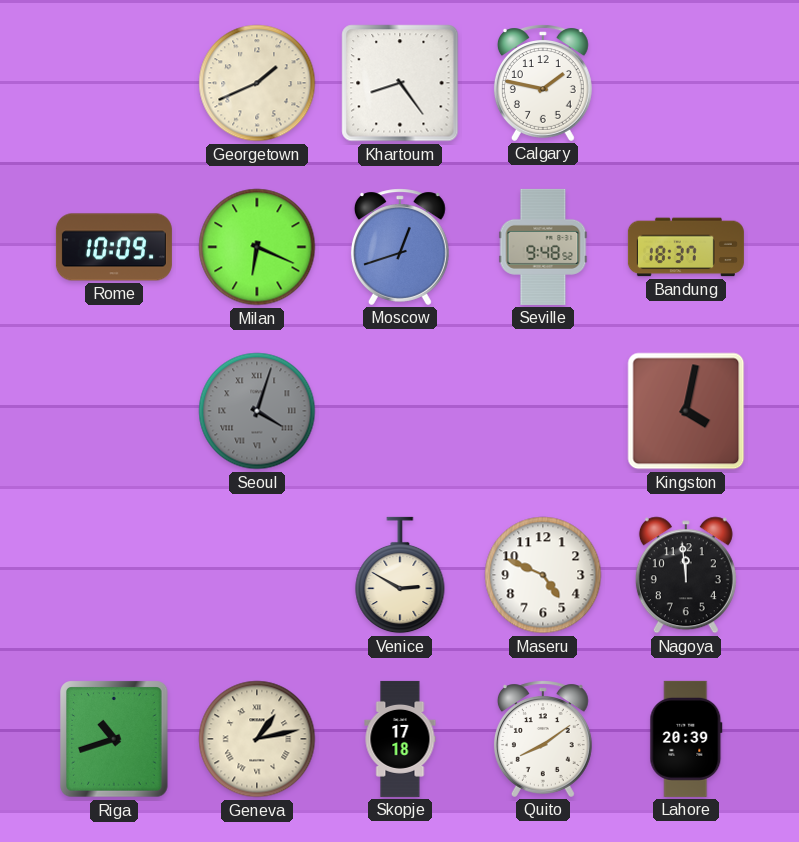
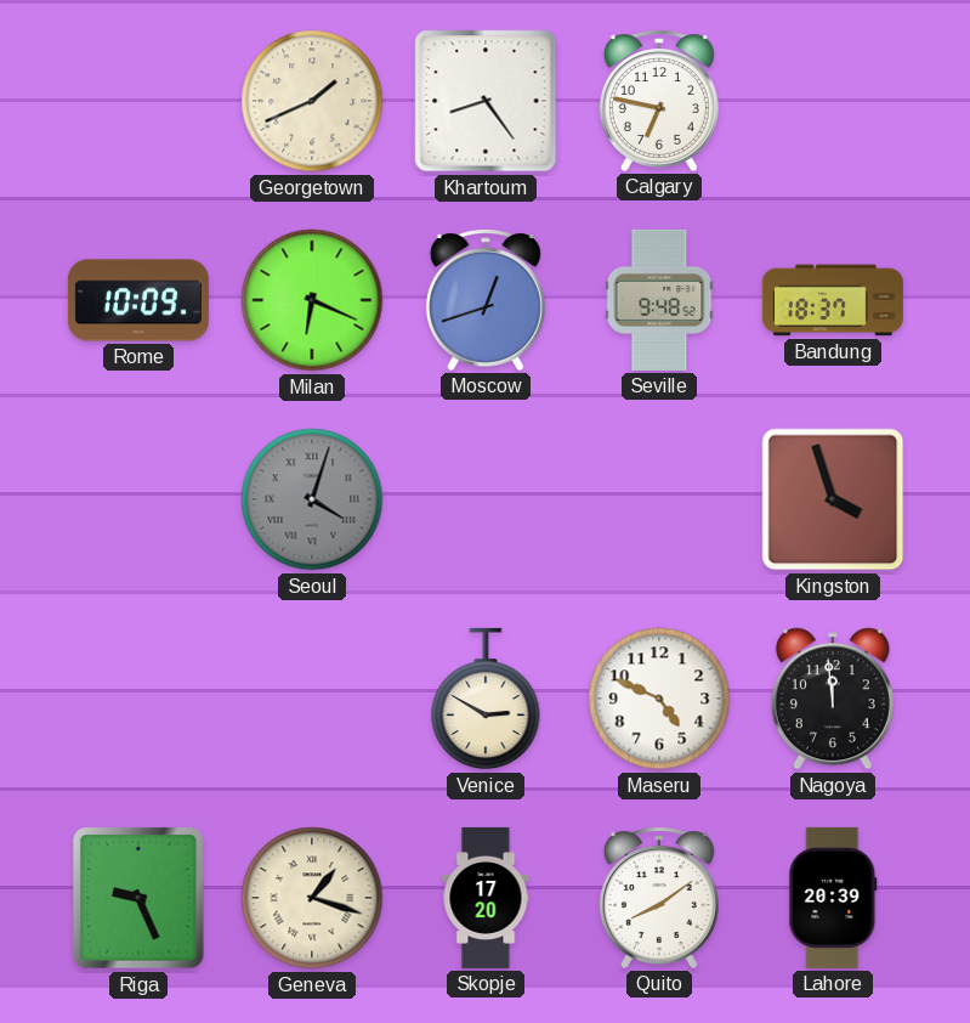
Calgary: 1:47 -> 6:47
Kingston: 4:02 -> 3:57
Riga: 10:42 -> 9:26
Geneva: 1:13 -> 1:18
Skopje: 17:18 -> 17:20
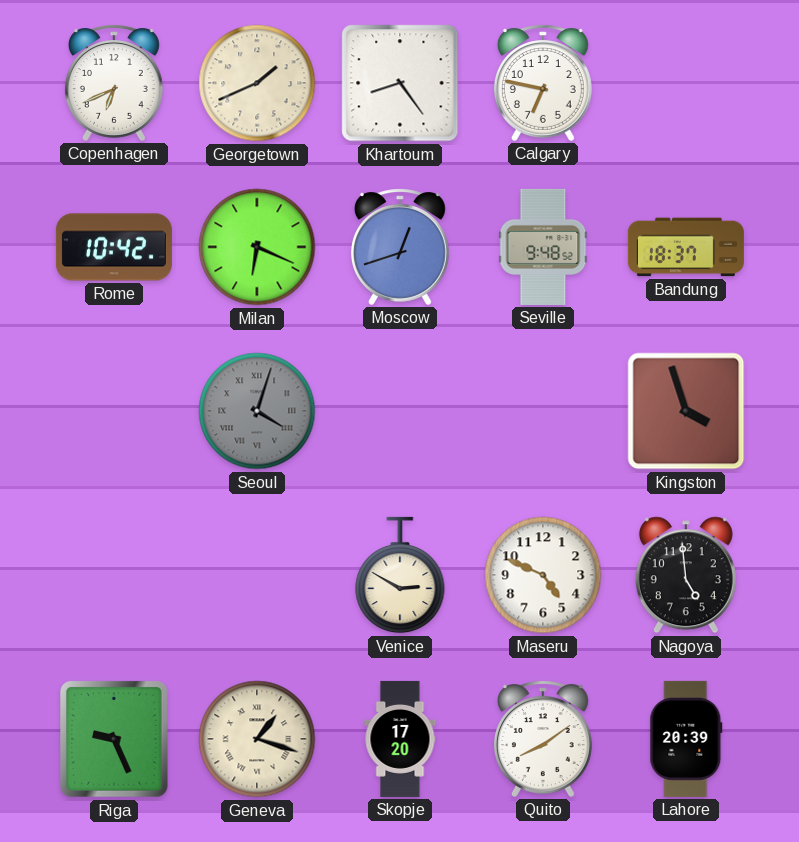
Copenhagen: none -> 6:41
Rome: 10:09 -> 10:42
Nagoya: 11:59 -> 4:59
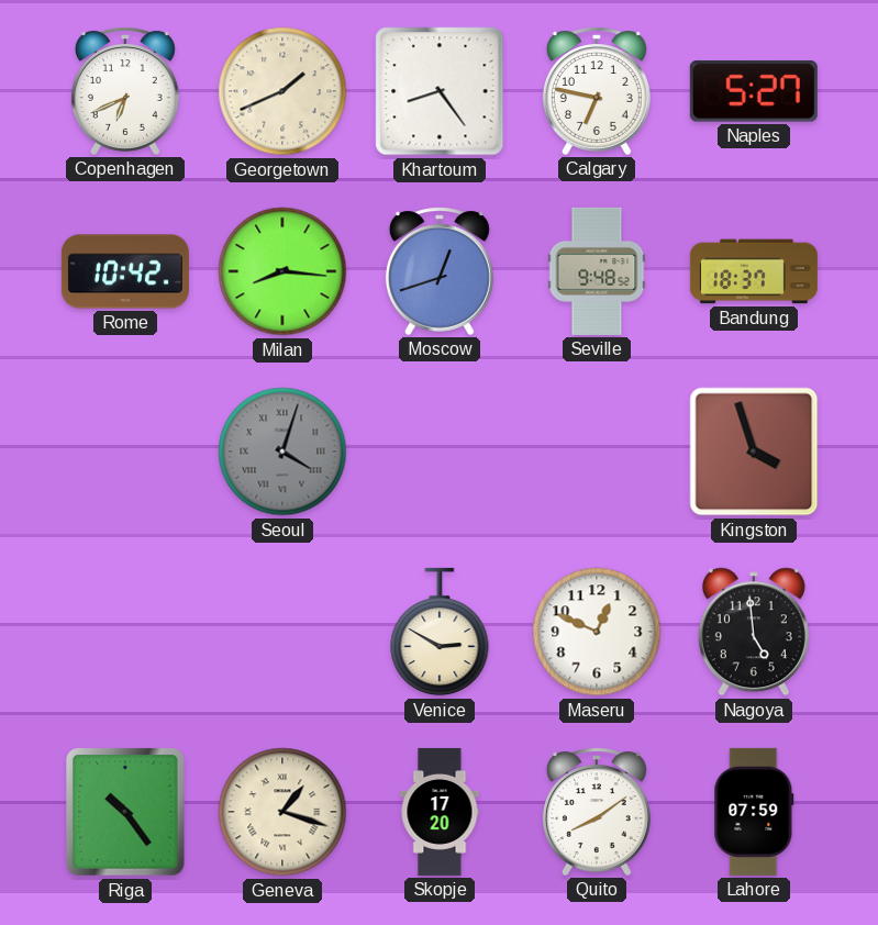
Naples: none -> 5:27
Milan: 6:19 -> 8:16
Maseru: 4:49 -> 12:49
Riga: 9:26 -> 10:24
Lahore: 20:39 -> 07:59
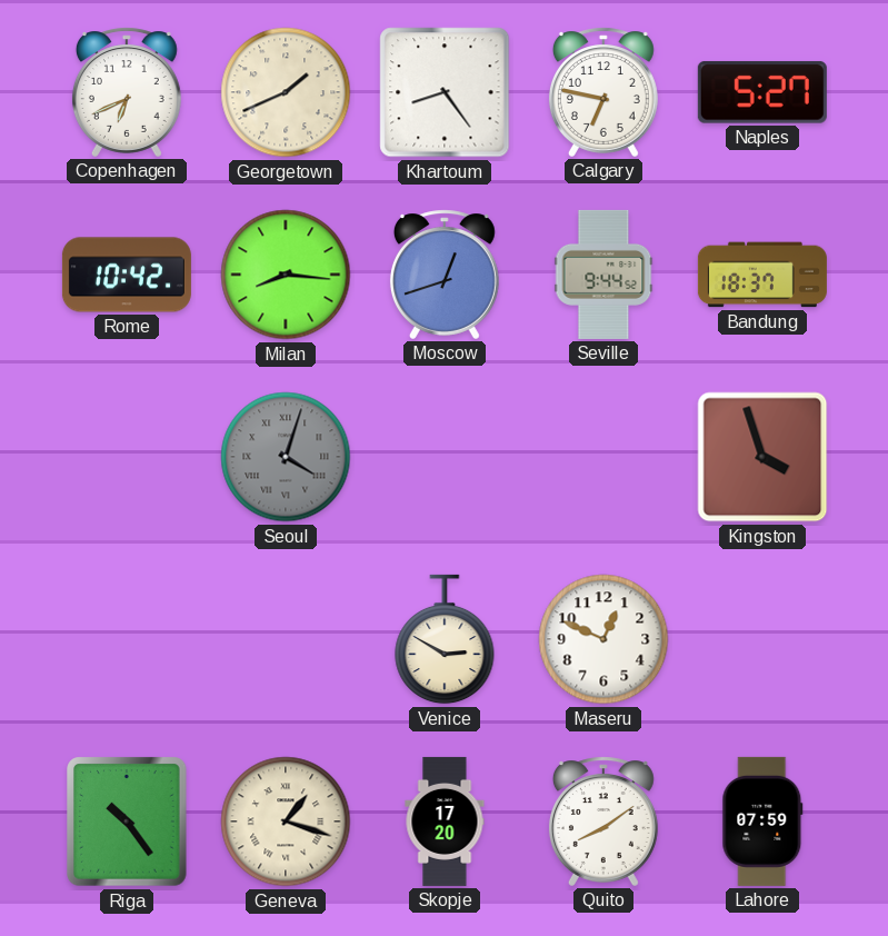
Seville: 9:48 -> 9:44
Nagoya: 4:59 -> none
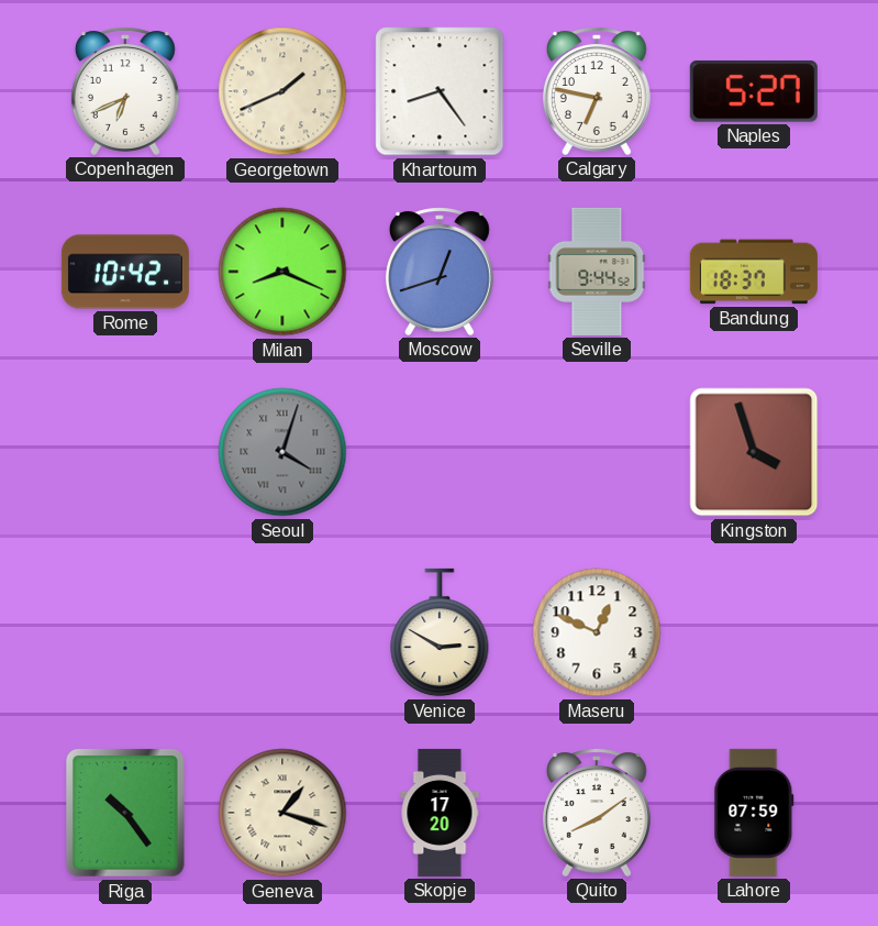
Milan: 8:16 -> 8:19
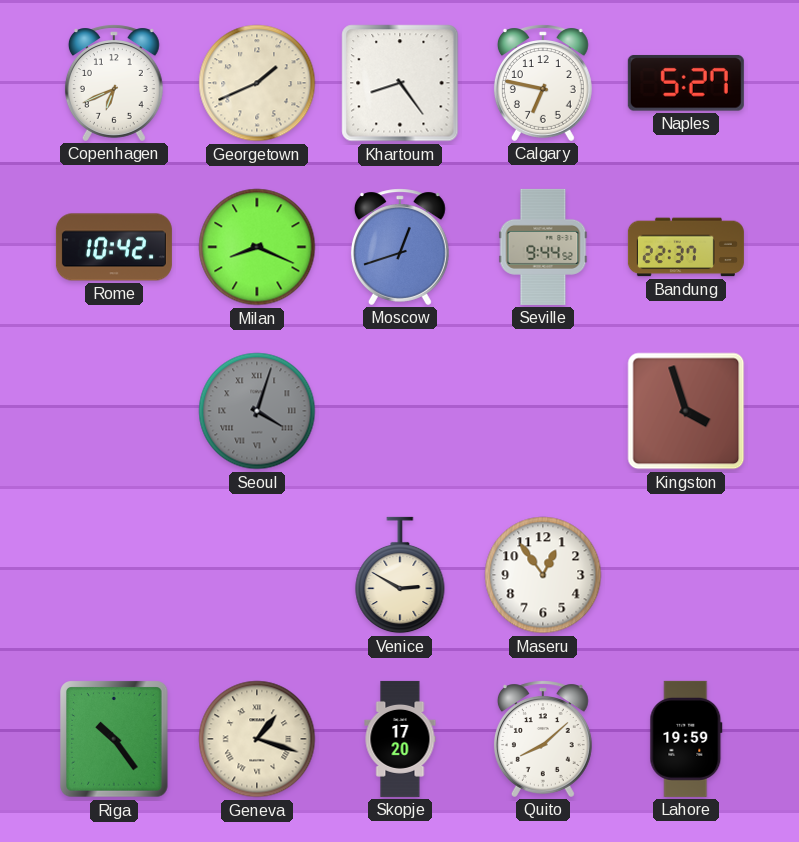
Bandung: 18:37 -> 22:37
Maseru: 12:49 -> 12:54
Quito: 8:09 -> 8:08
Lahore: 07:59 -> 19:59
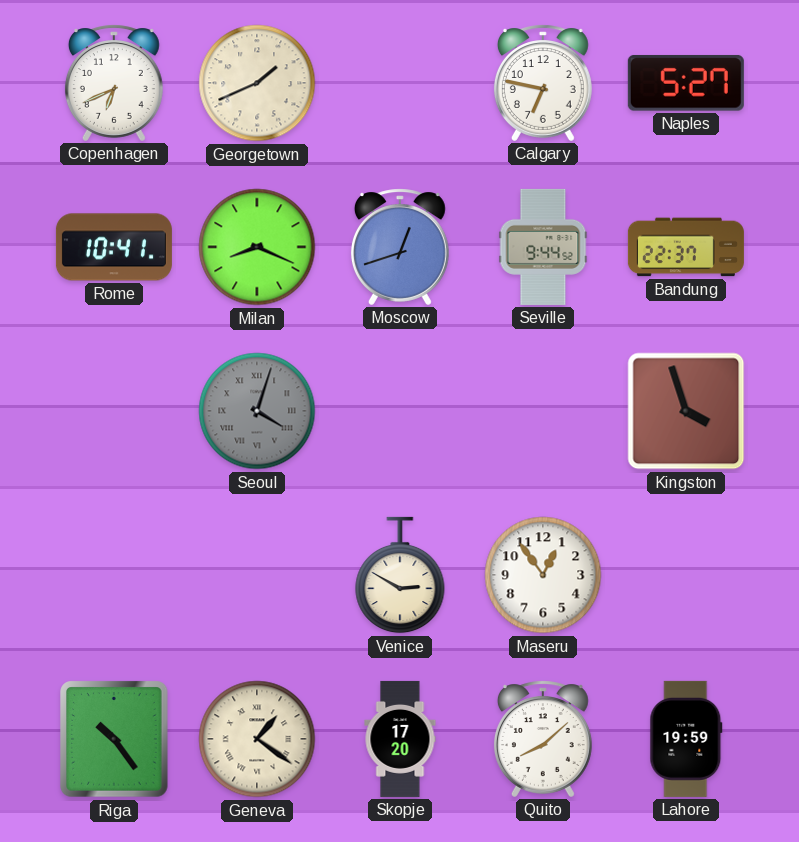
Khartoum: 8:24 -> none
Rome: 10:42 -> 10:41
Geneva: 1:18 -> 1:21
